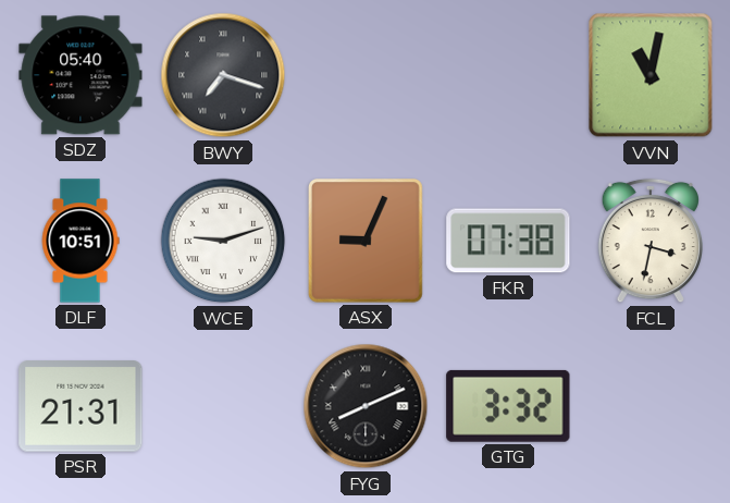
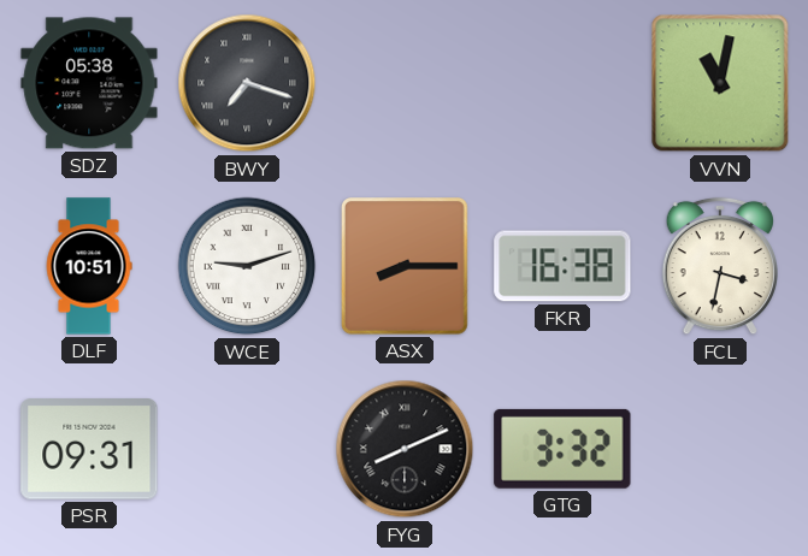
SDZ: 05:40 -> 05:38
ASX: 9:04 -> 8:15
FKR: 07:38 -> 16:38
PSR: 21:31 -> 09:31
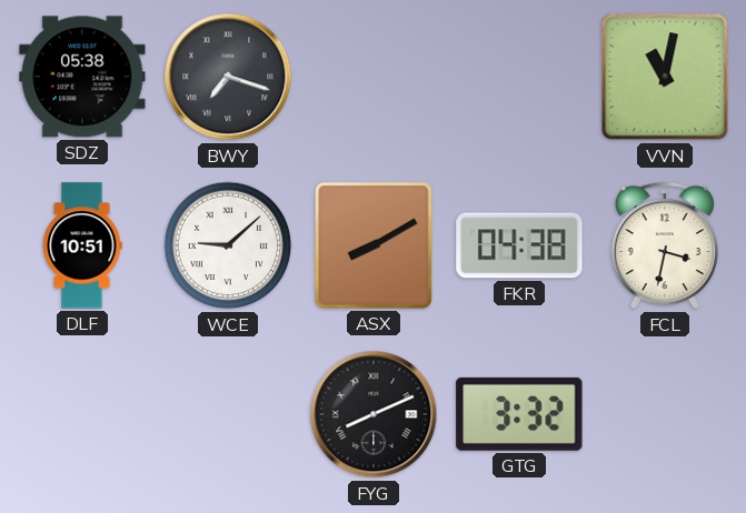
WCE: 9:12 -> 9:08
ASX: 8:15 -> 8:10
FKR: 16:38 -> 04:38
PSR: 09:31 -> none
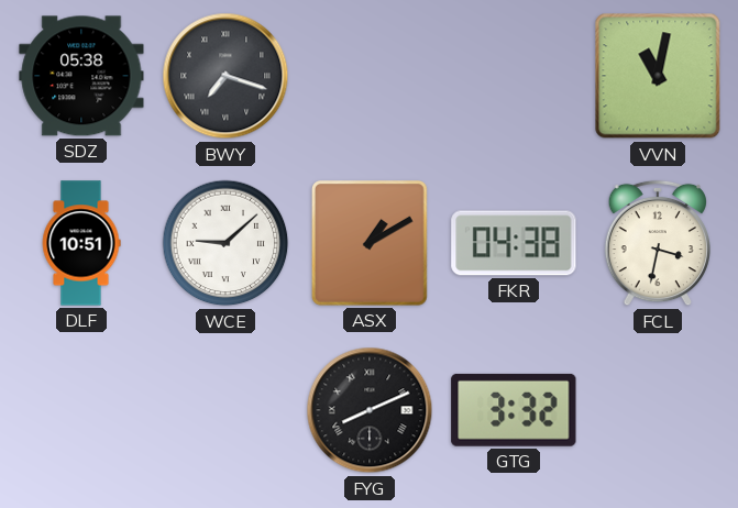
ASX: 8:10 -> 1:10
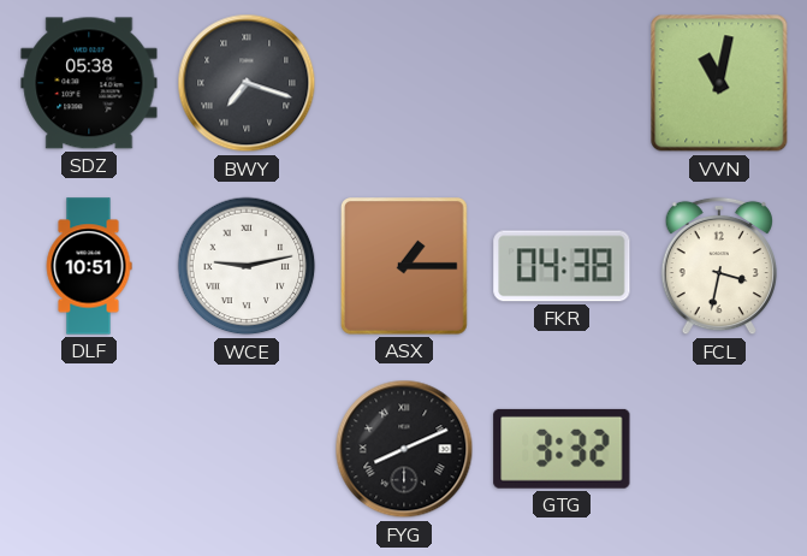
WCE: 9:08 -> 9:13
ASX: 1:10 -> 1:15
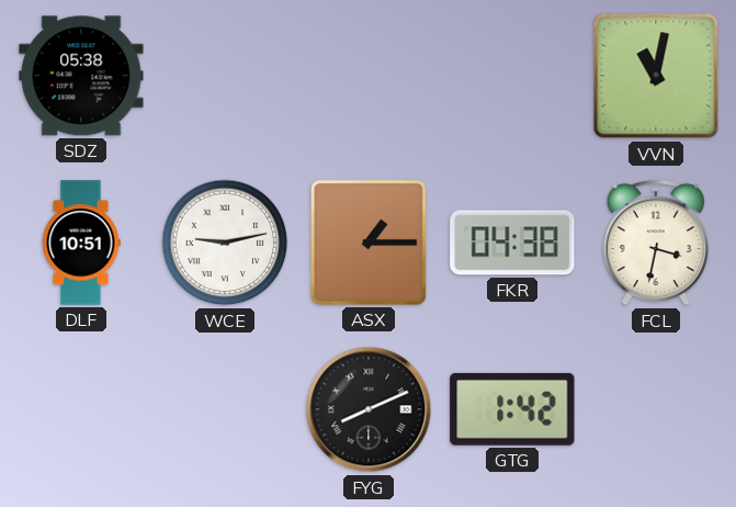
BWY: 7:18 -> none
GTG: 3:32 -> 1:42
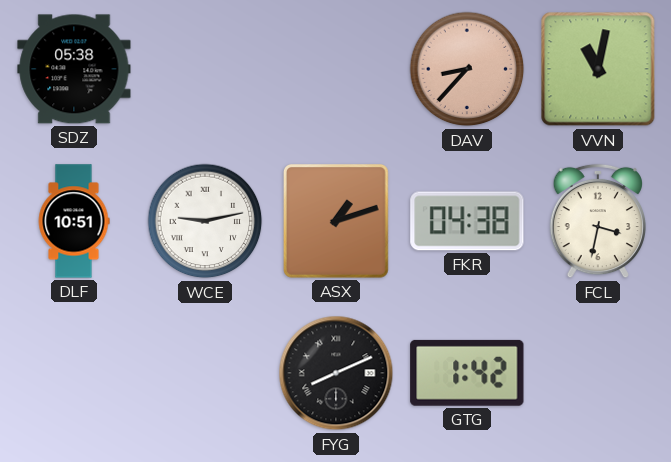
DAV: none -> 8:37
ASX: 1:15 -> 1:12
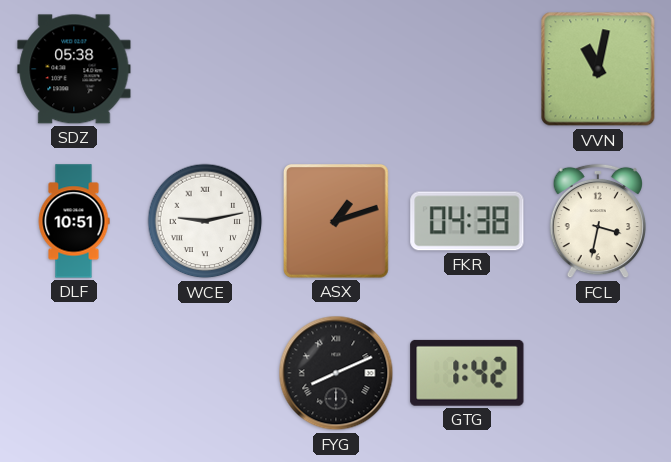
DAV: 8:37 -> none
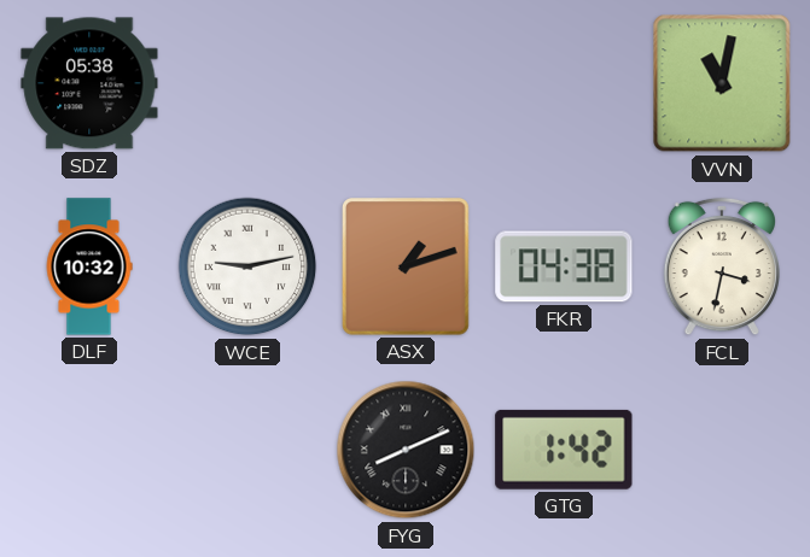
DLF: 10:51 -> 10:32
